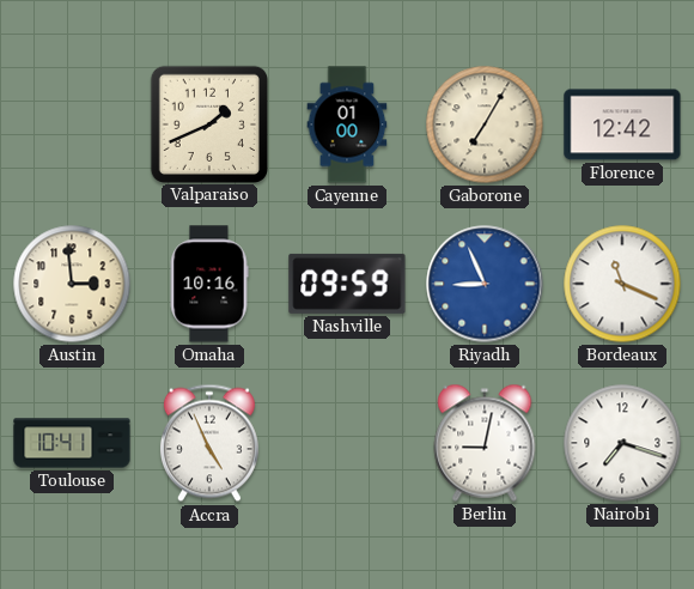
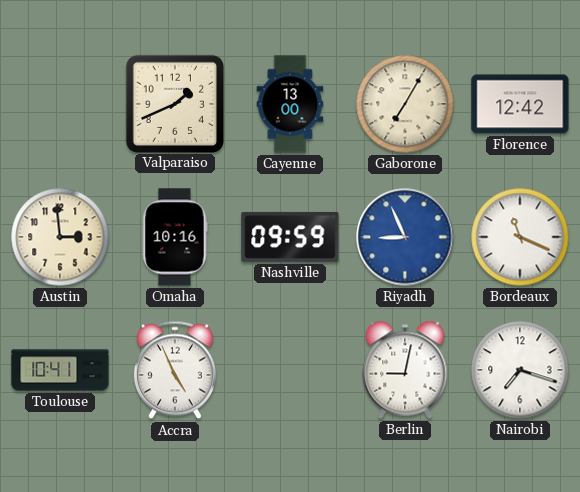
Cayenne: 01:00 -> 13:00
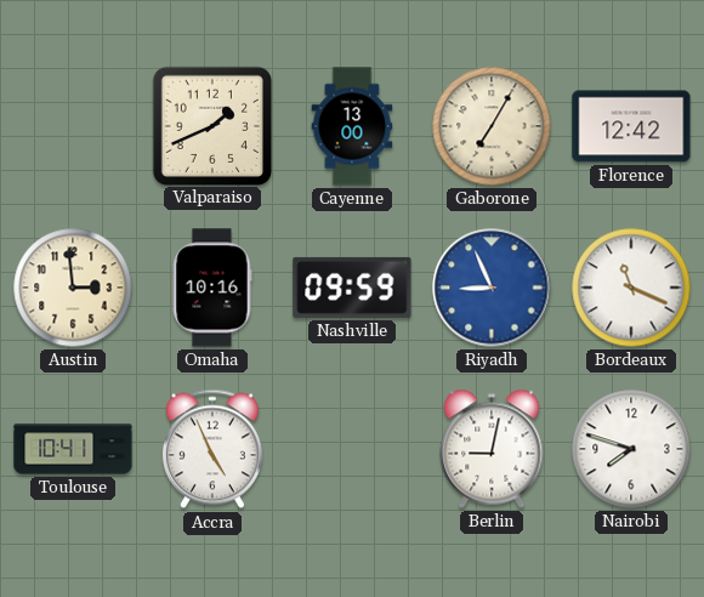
Nairobi: 7:18 -> 7:48
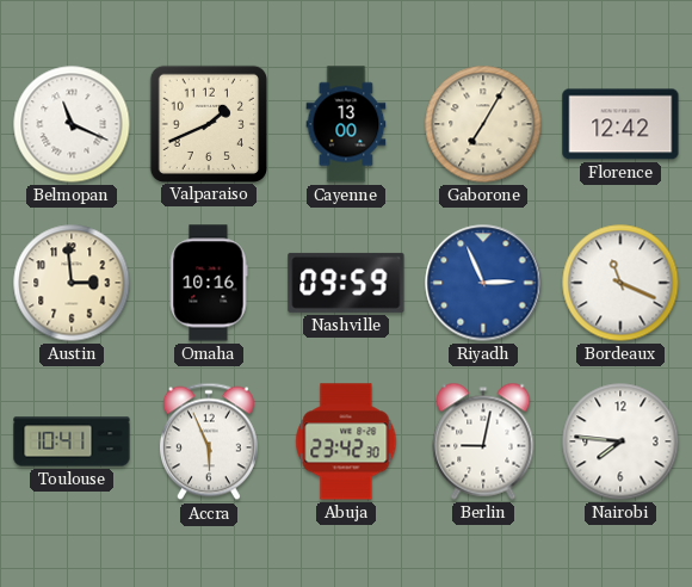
Belmopan: none -> 11:19
Riyadh: 8:56 -> 2:56
Accra: 4:56 -> 5:56
Abuja: none -> 23:42
Nairobi: 7:48 -> 7:46
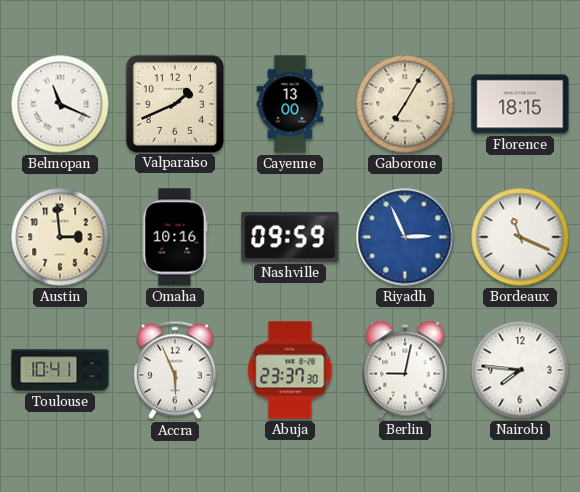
Florence: 12:42 -> 18:15
Abuja: 23:42 -> 23:37
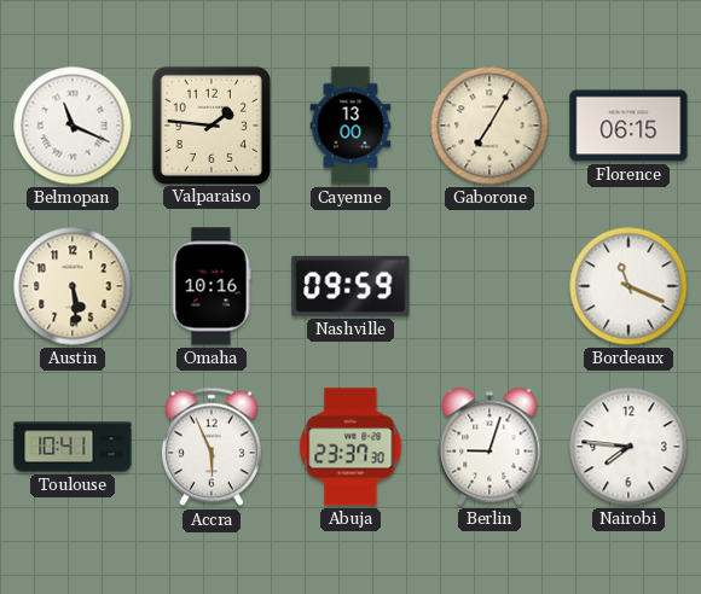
Valparaiso: 1:41 -> 1:46
Florence: 18:15 -> 06:15
Austin: 2:59 -> 5:29
Riyadh: 2:56 -> none
Berlin: 9:02 -> 9:03
